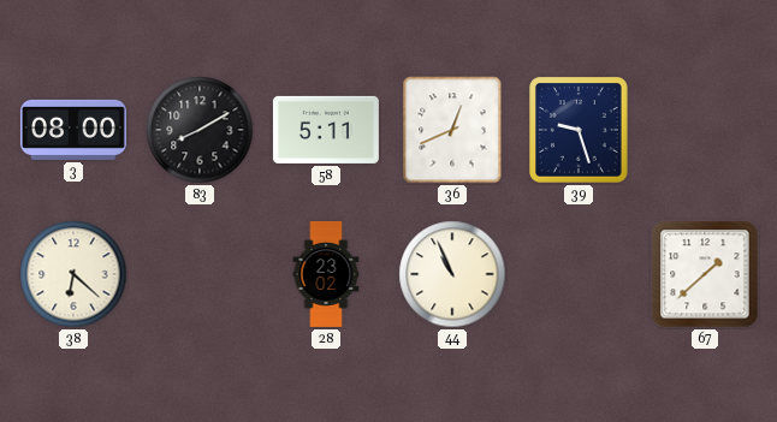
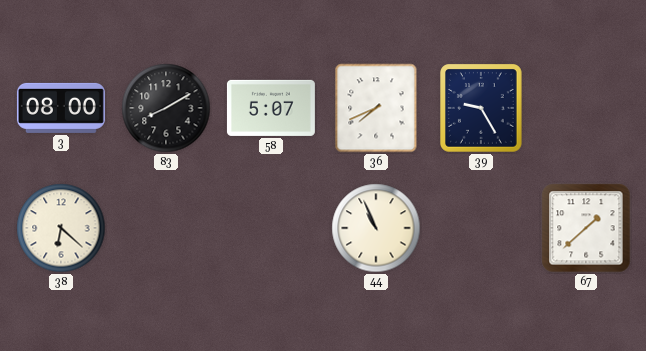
58: 5:11 -> 5:07
36: 12:41 -> 7:41
39: 9:27 -> 9:25
28: 23:02 -> none
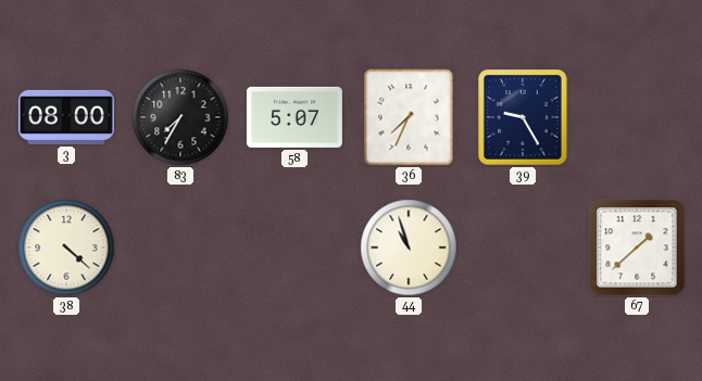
83: 8:10 -> 7:35
36: 7:41 -> 7:34
38: 6:22 -> 4:22
44: 10:56 -> 10:57
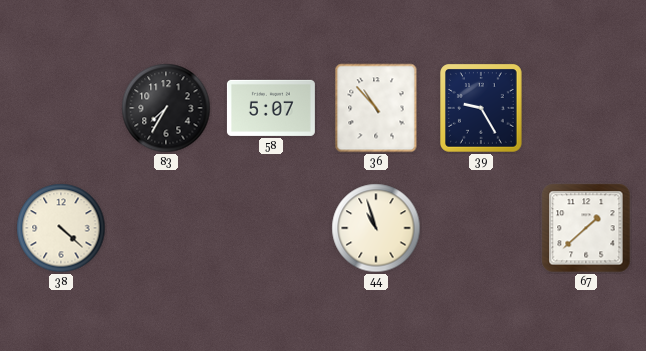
3: 08:00 -> none
36: 7:34 -> 10:53
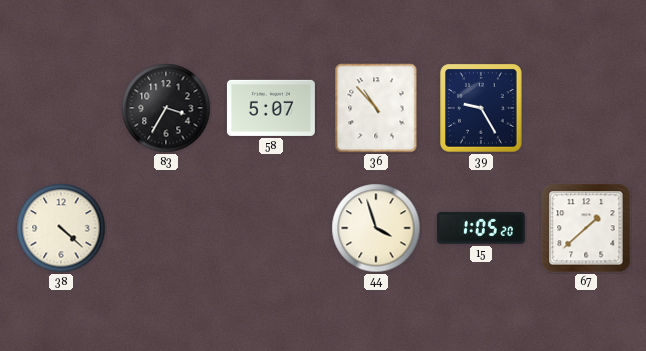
83: 7:35 -> 3:35
44: 10:57 -> 3:57
15: none -> 1:05
